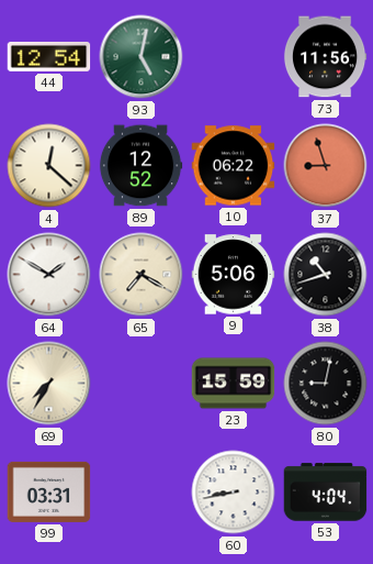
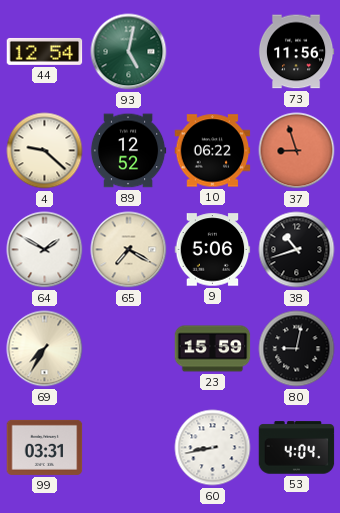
4: 12:22 -> 9:22
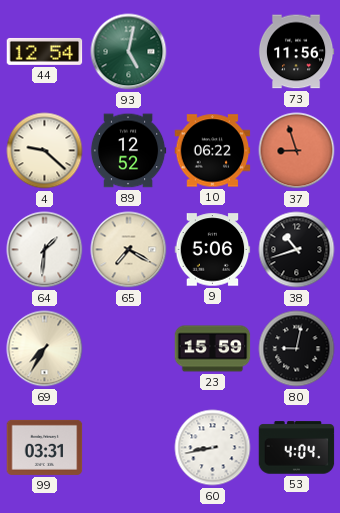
64: 1:50 -> 1:31
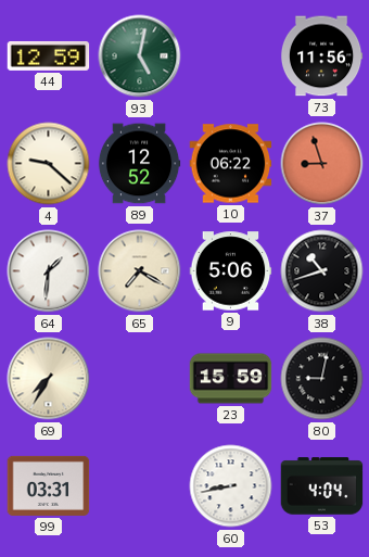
44: 12:54 -> 12:59
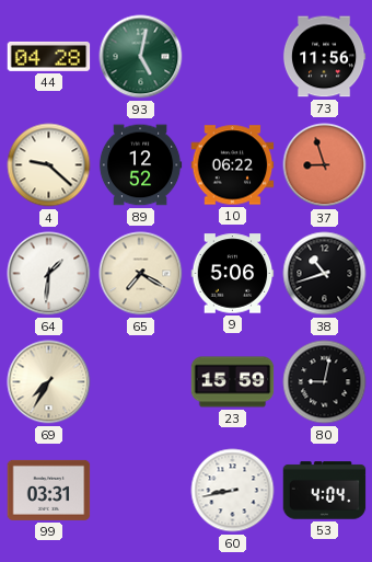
44: 12:59 -> 04:28
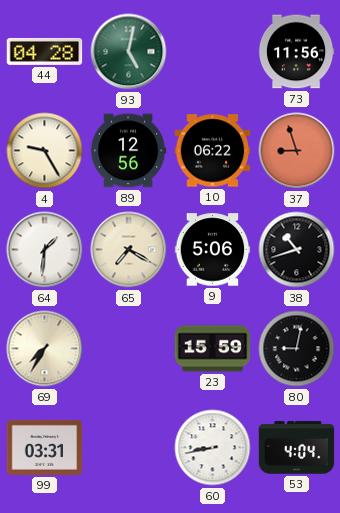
4: 9:22 -> 9:25
89: 12:52 -> 12:56
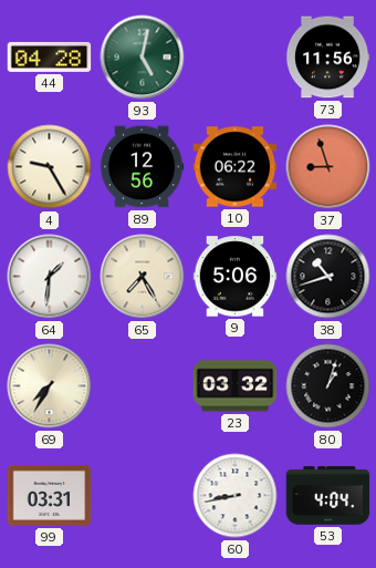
65: 7:20 -> 7:25
23: 15:59 -> 03:32
80: 9:02 -> 1:03
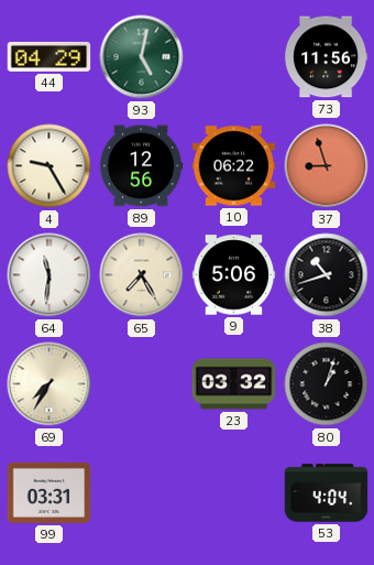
44: 04:28 -> 04:29
64: 1:31 -> 11:31
60: 8:43 -> none
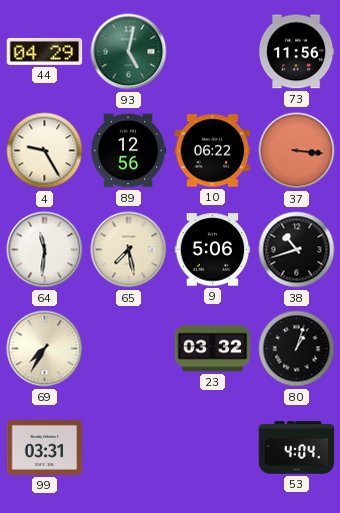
37: 8:57 -> 3:16
65: 7:25 -> 7:28
